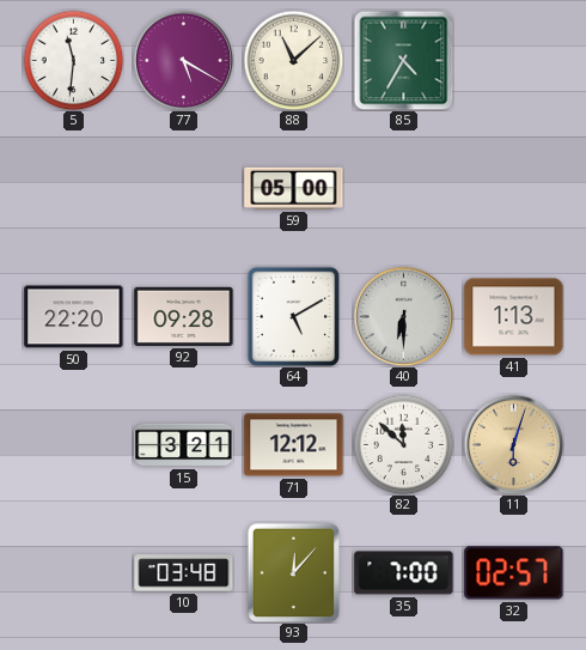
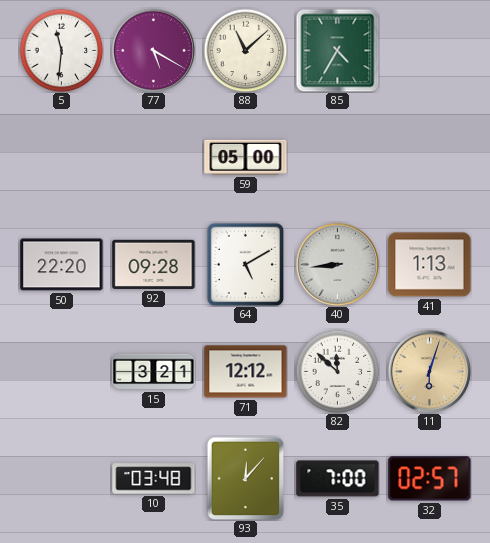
40: 6:30 -> 8:44
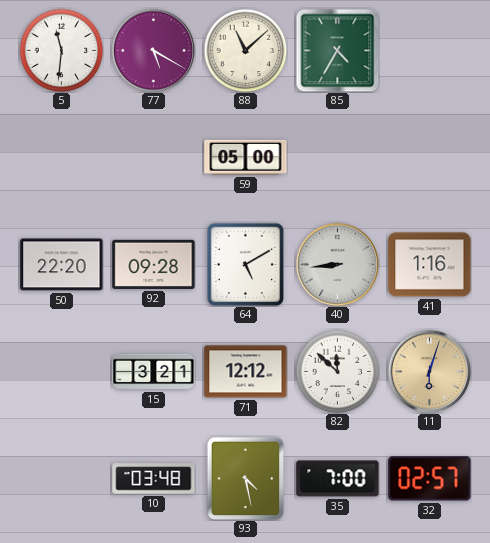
41: 1:13 -> 1:16
93: 12:07 -> 4:28
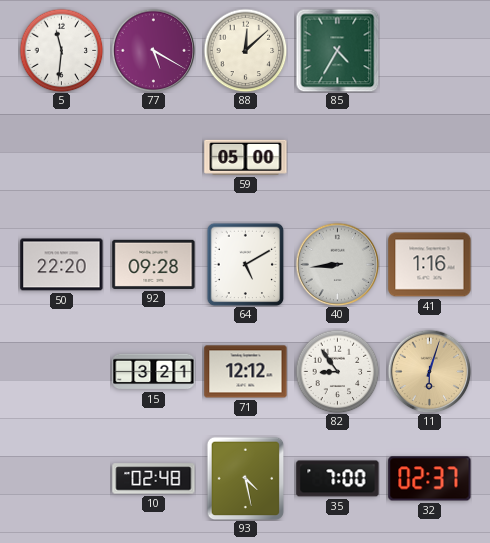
88: 11:08 -> 12:08
82: 11:52 -> 8:54
10: 03:48 -> 02:48
32: 02:57 -> 02:37
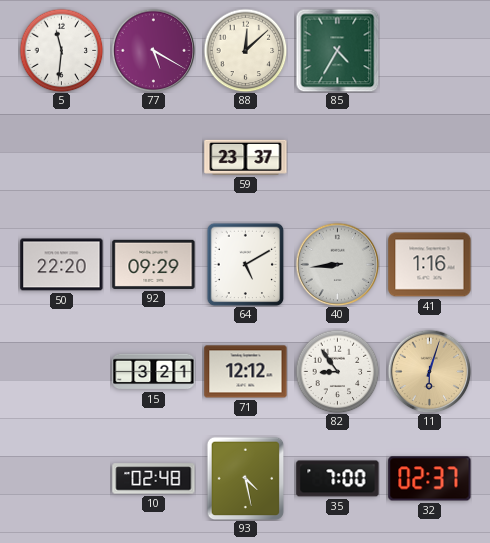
59: 05:00 -> 23:37
92: 09:28 -> 09:29
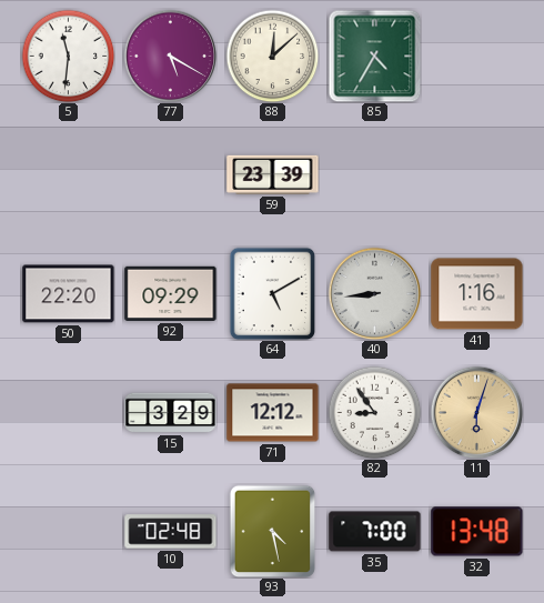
59: 23:37 -> 23:39
15: 3:21 -> 3:29
32: 02:37 -> 13:48
